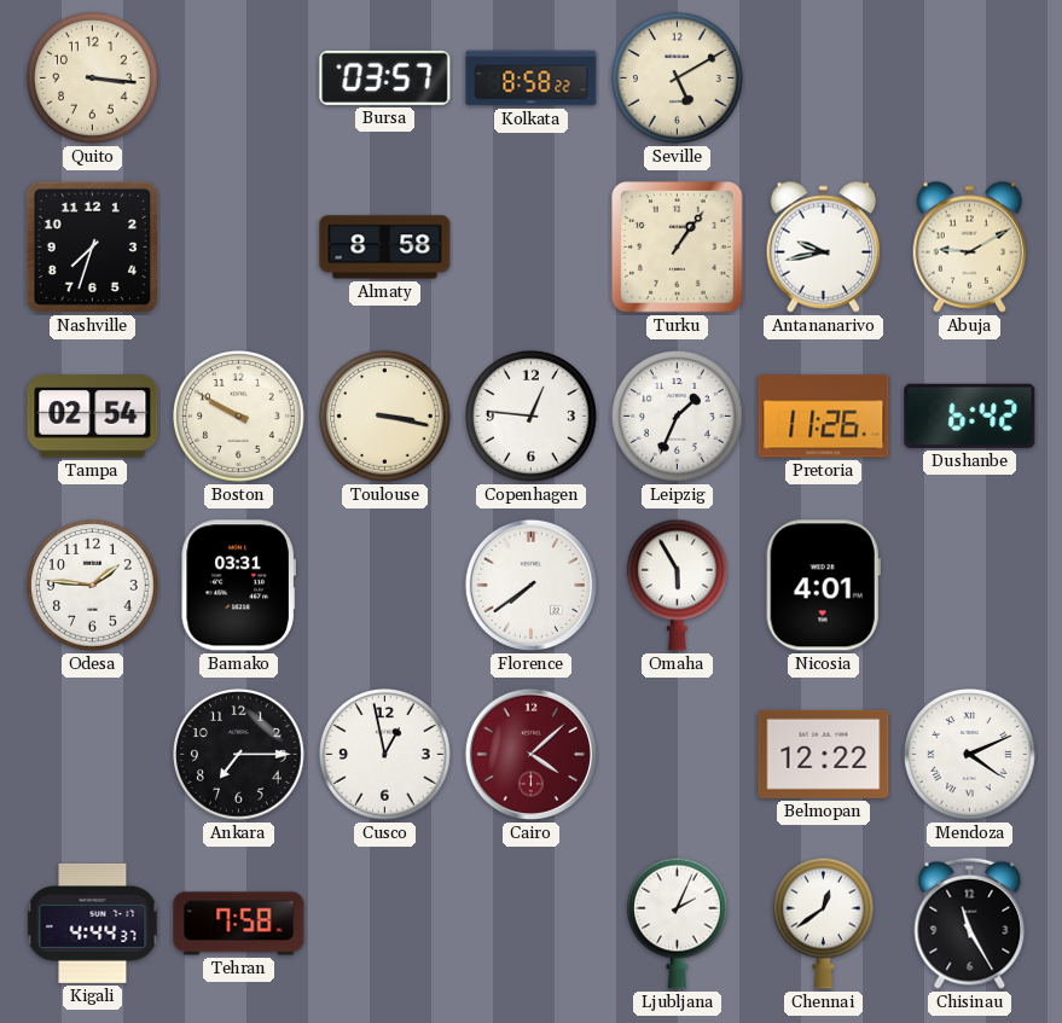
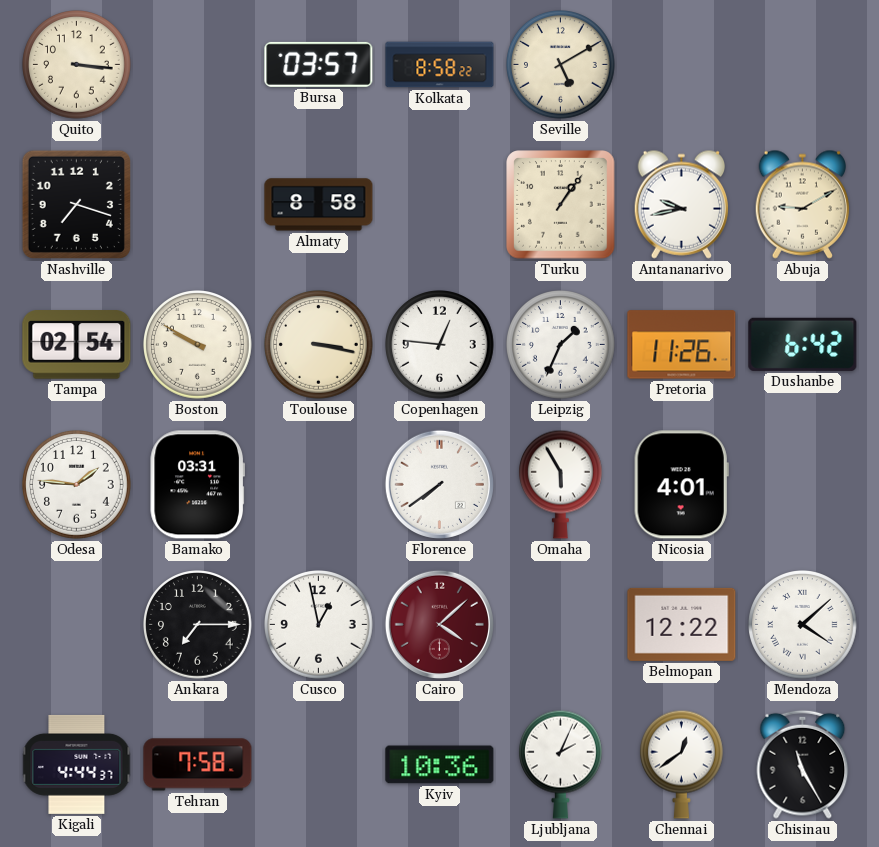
Nashville: 7:33 -> 7:18
Mendoza: 4:11 -> 4:08
Kyiv: none -> 10:36
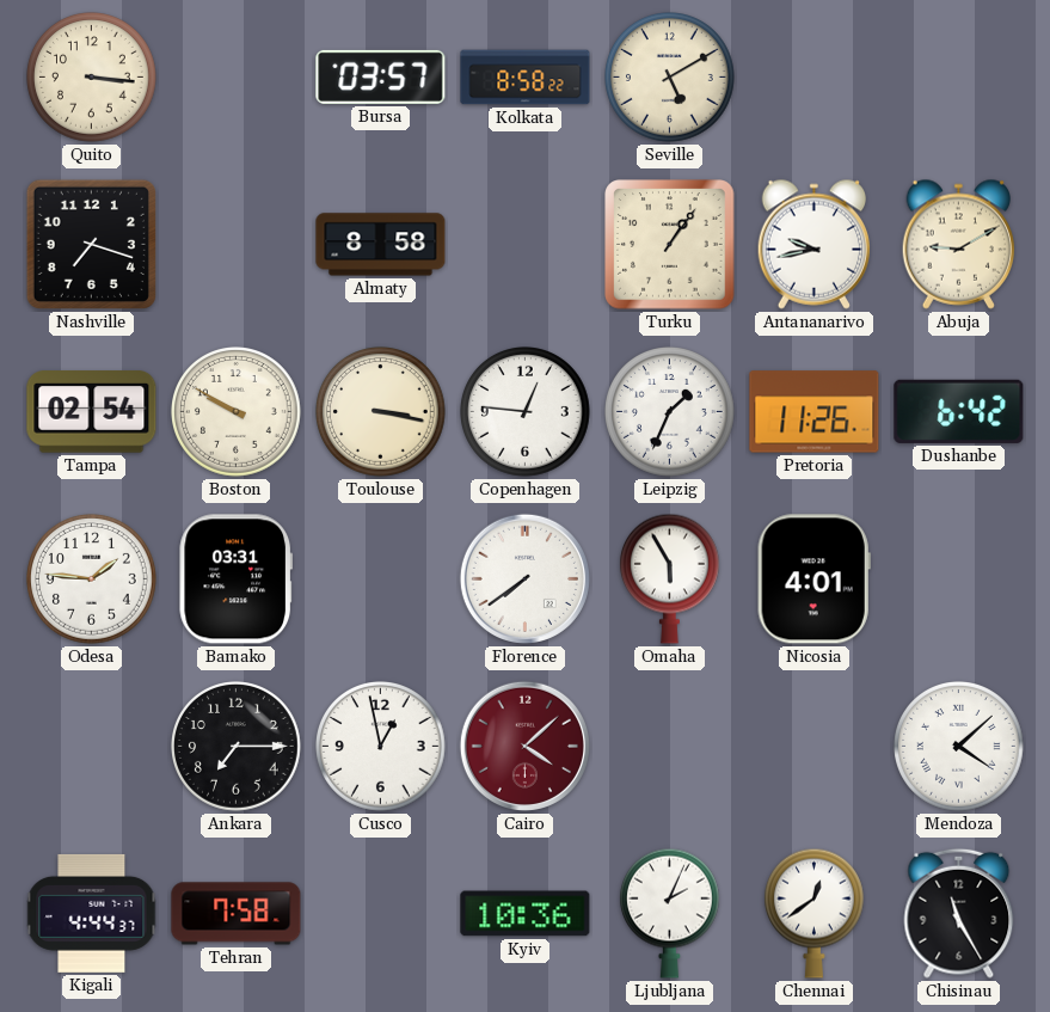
Belmopan: 12:22 -> none
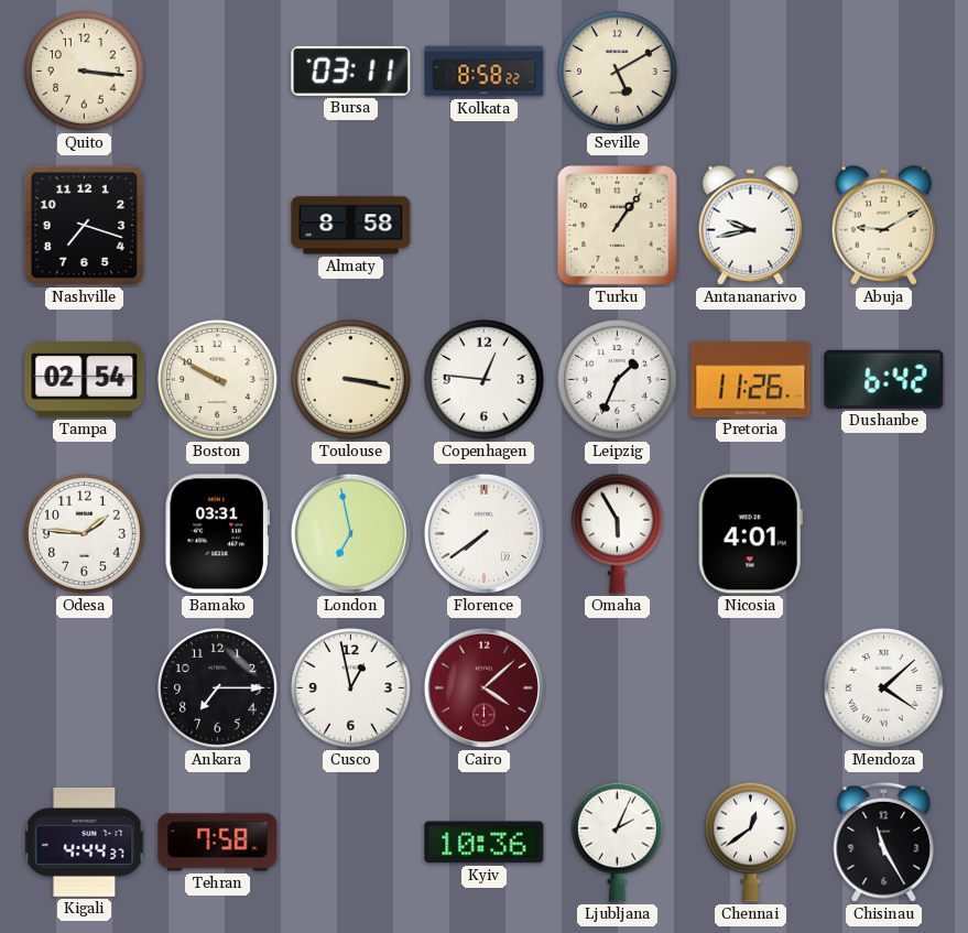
Bursa: 03:57 -> 03:11
London: none -> 6:58
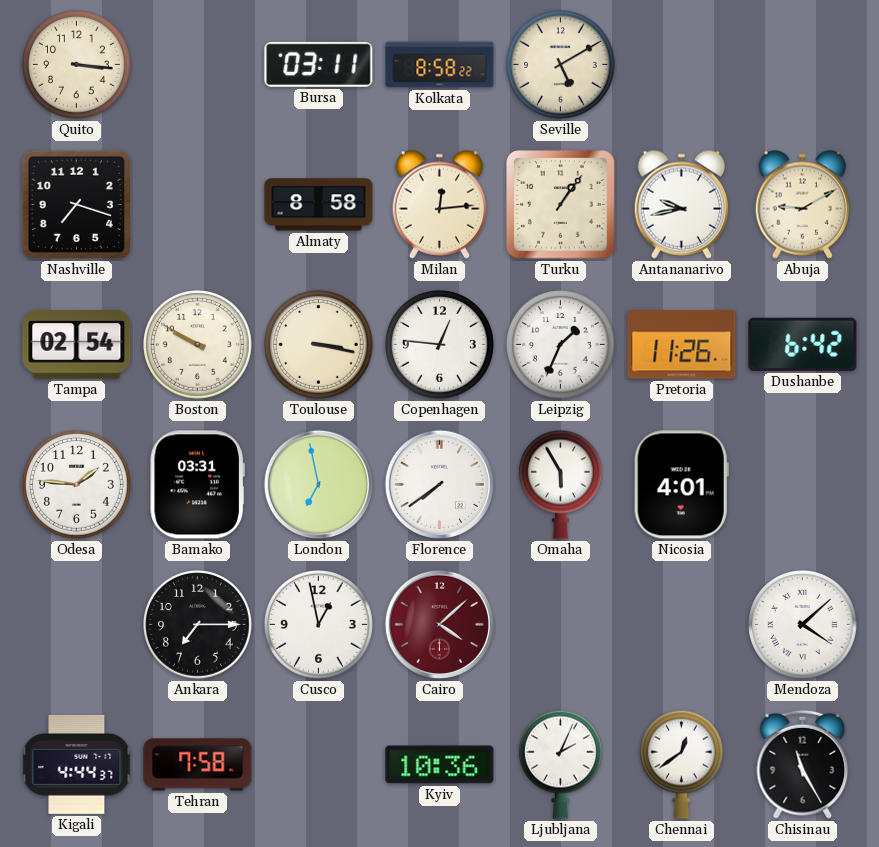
Milan: none -> 12:14
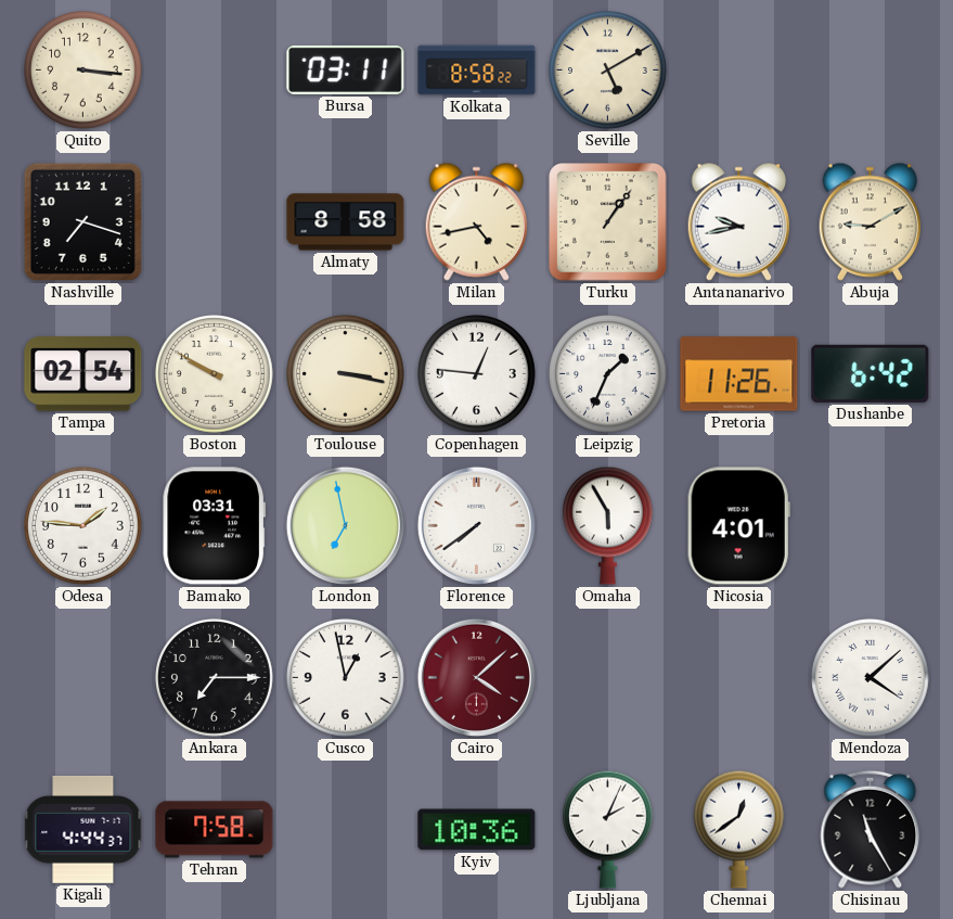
Milan: 12:14 -> 4:43
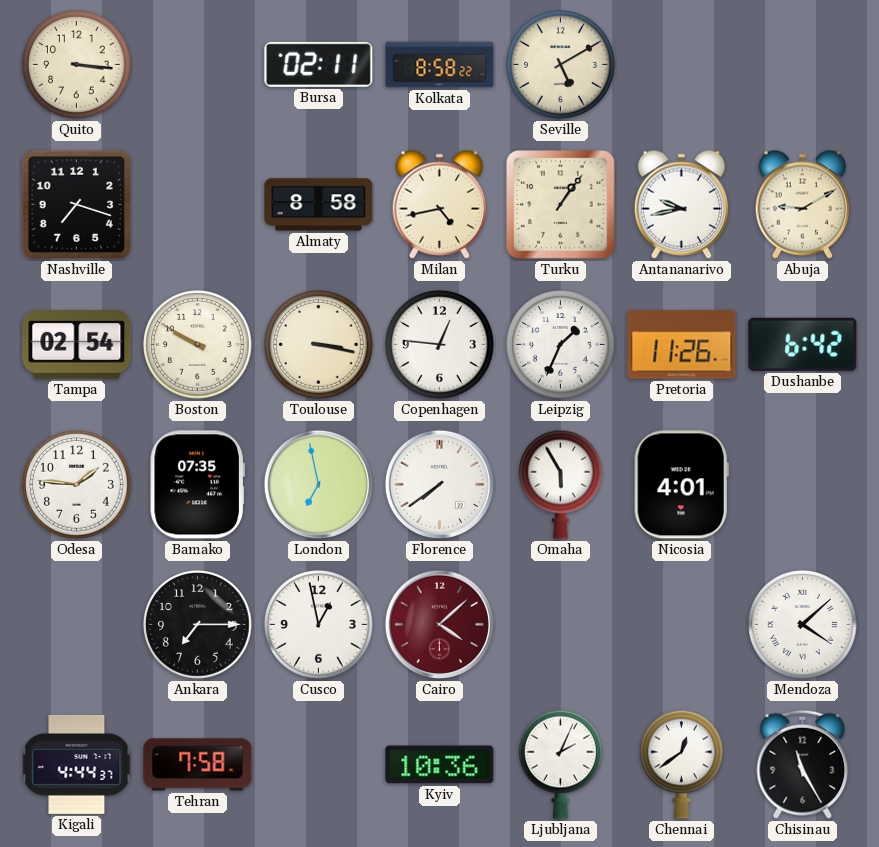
Bursa: 03:11 -> 02:11
Bamako: 03:31 -> 07:35
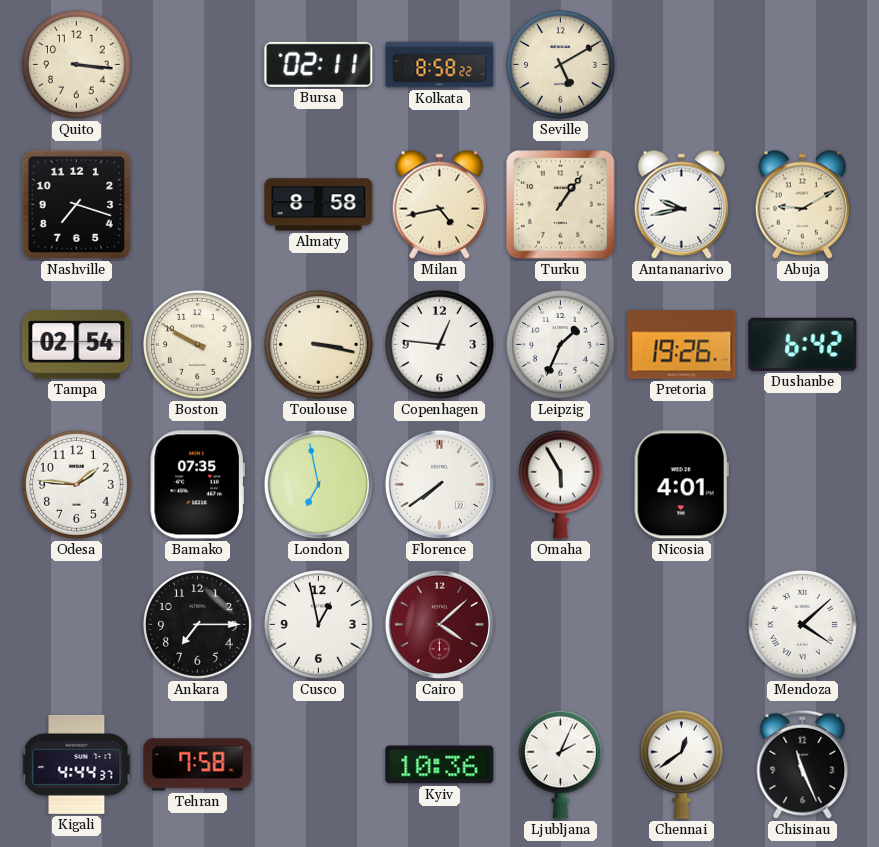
Pretoria: 11:26 -> 19:26
Chisinau: 11:25 -> 11:26
